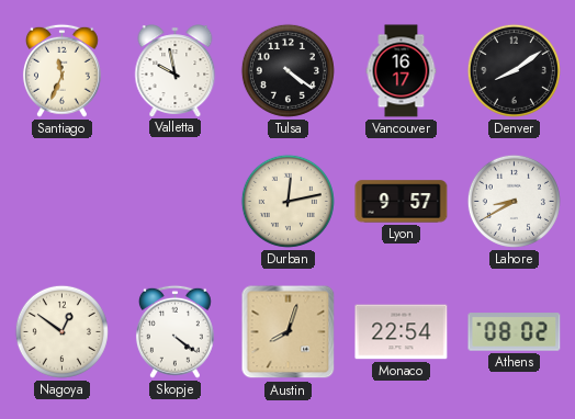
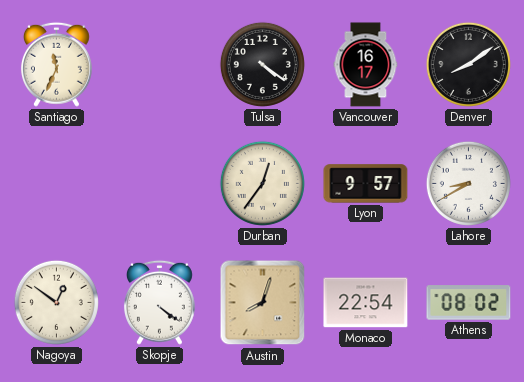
Valletta: 9:58 -> none
Durban: 12:13 -> 12:36
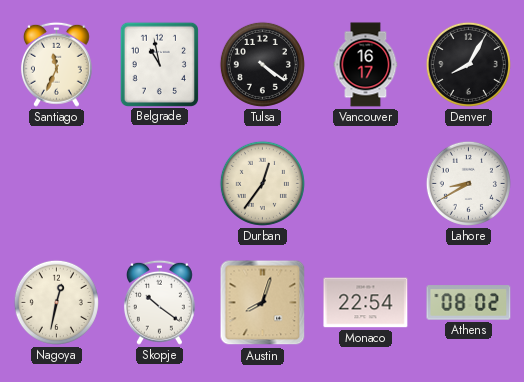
Belgrade: none -> 10:58
Denver: 8:09 -> 8:05
Lyon: 9:57 -> none
Nagoya: 12:51 -> 12:32
Skopje: 4:21 -> 10:21
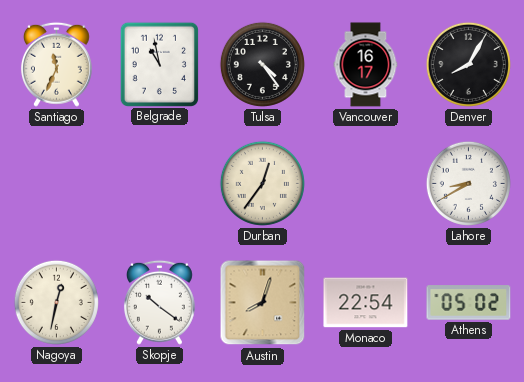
Tulsa: 4:21 -> 4:24
Athens: 08:02 -> 05:02
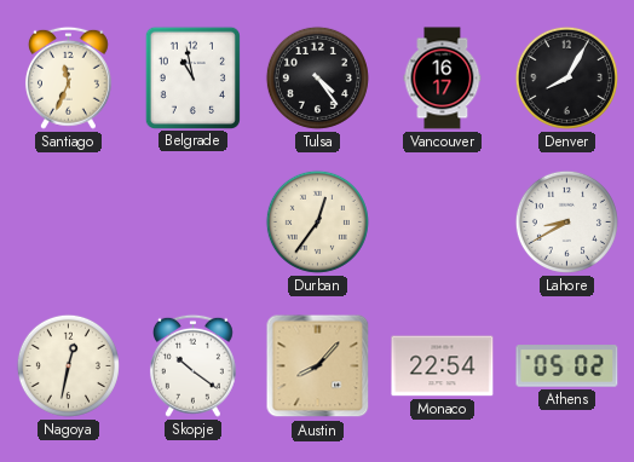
Austin: 8:03 -> 8:07
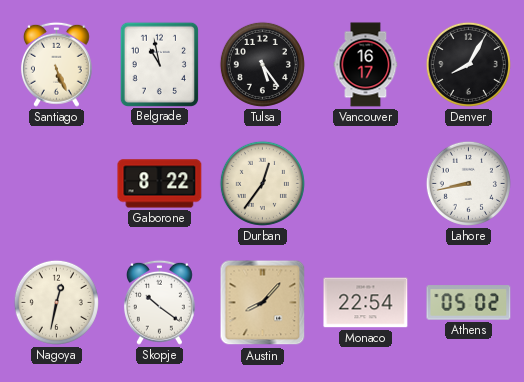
Santiago: 11:34 -> 5:26
Tulsa: 4:24 -> 5:24
Gaborone: none -> 8:22
Lahore: 8:40 -> 8:43
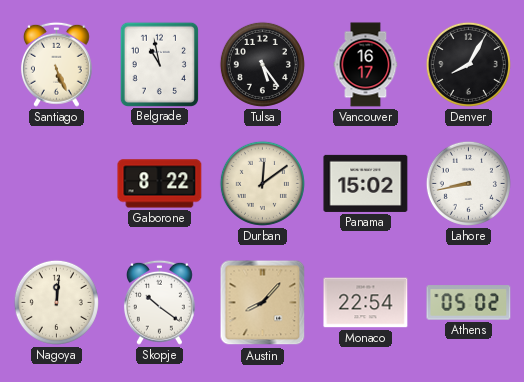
Durban: 12:36 -> 12:09
Panama: none -> 15:02
Nagoya: 12:32 -> 12:01
